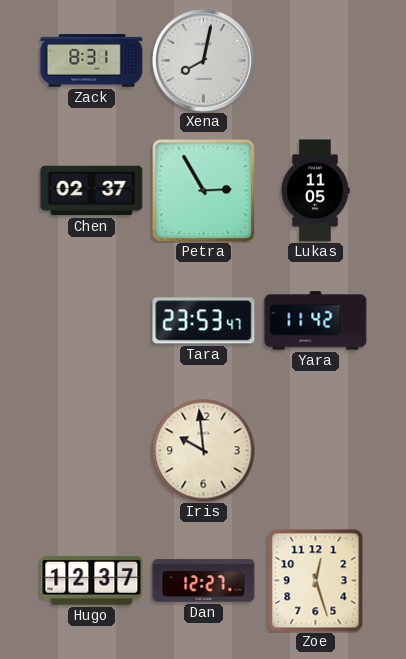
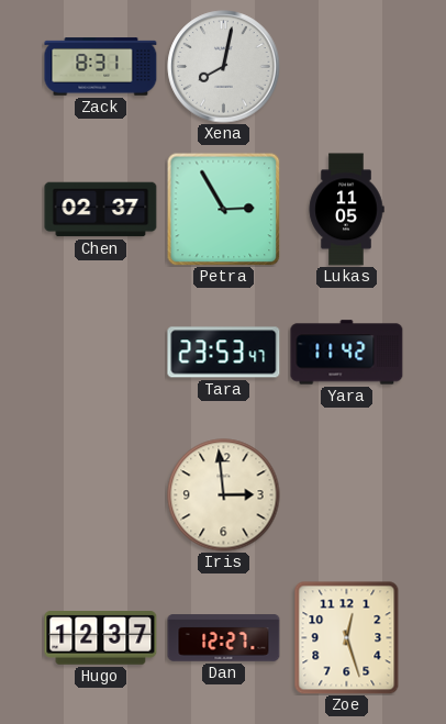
Iris: 9:59 -> 2:59
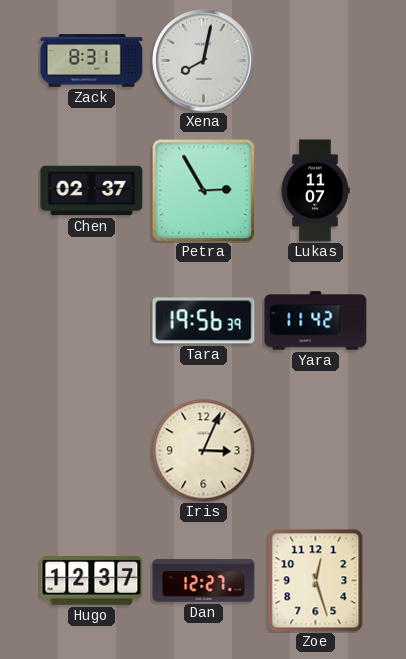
Lukas: 11:05 -> 11:07
Tara: 23:53 -> 19:56
Iris: 2:59 -> 3:04
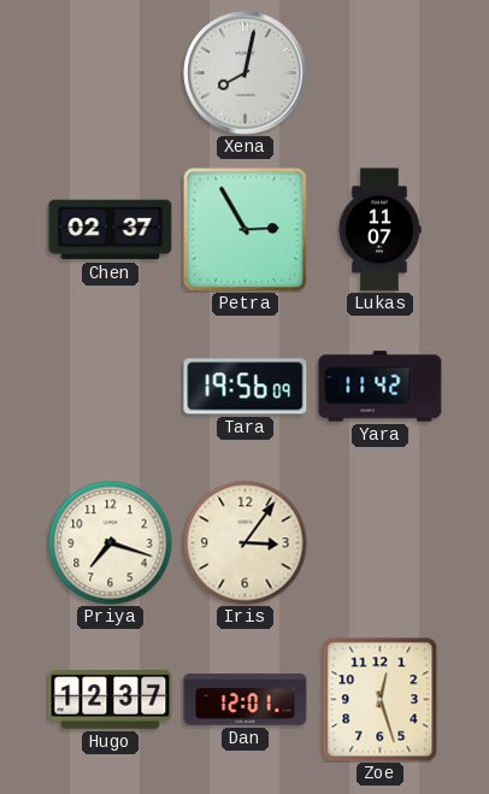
Zack: 8:31 -> none
Tara: 19:56:39 -> 19:56:09
Priya: none -> 7:18
Iris: 3:04 -> 3:06
Dan: 12:27 -> 12:01
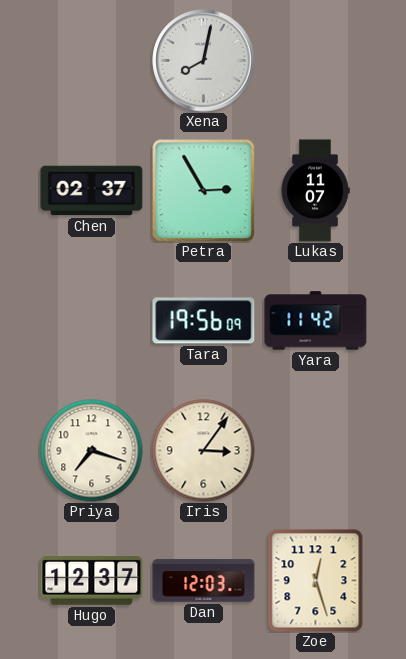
Dan: 12:01 -> 12:03
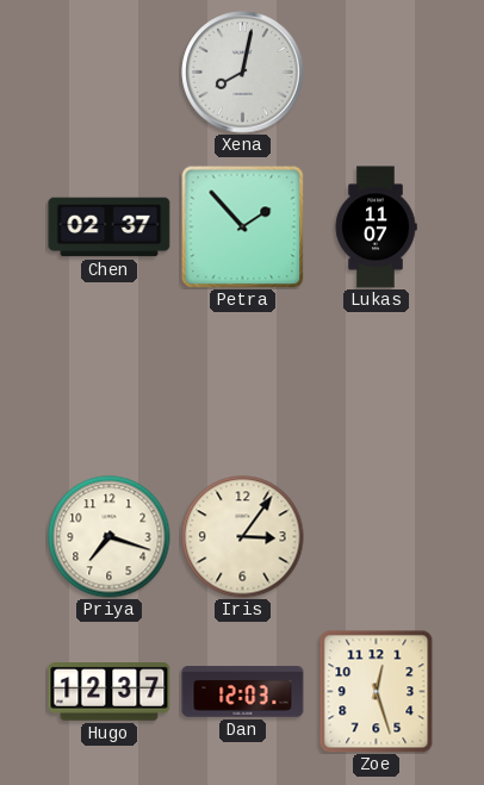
Petra: 2:55 -> 1:53
Tara: 19:56 -> none
Yara: 11:42 -> none
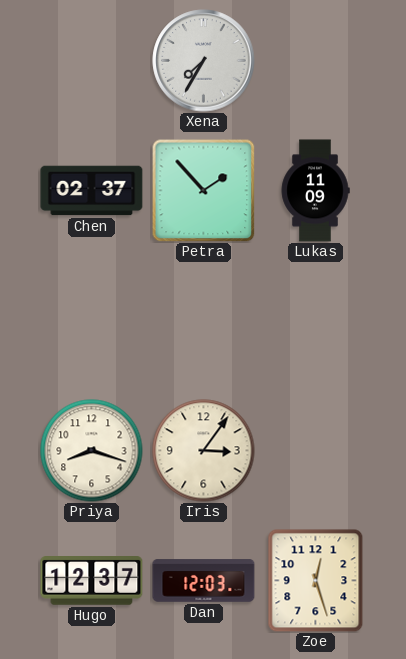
Xena: 8:02 -> 7:35
Lukas: 11:07 -> 11:09
Priya: 7:18 -> 8:18
